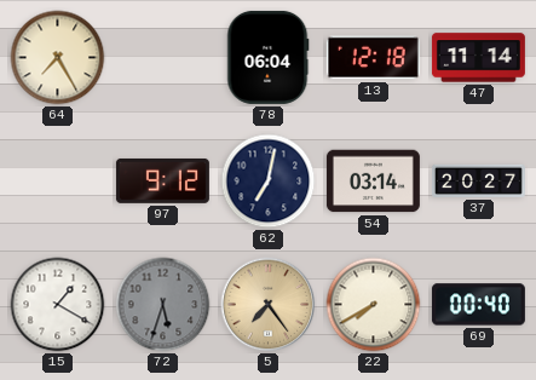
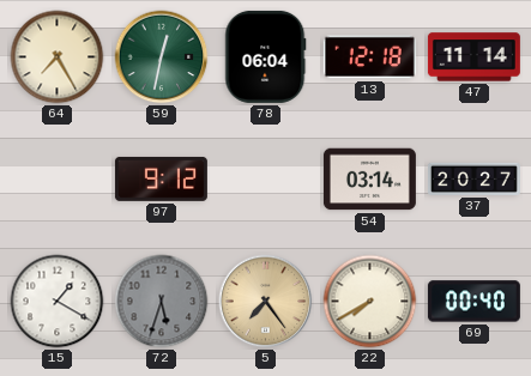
59: none -> 12:32
62: 7:02 -> none
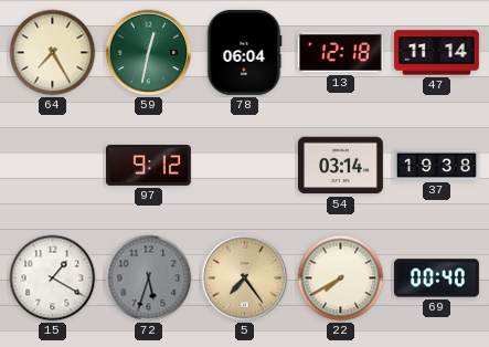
37: 20:27 -> 19:38
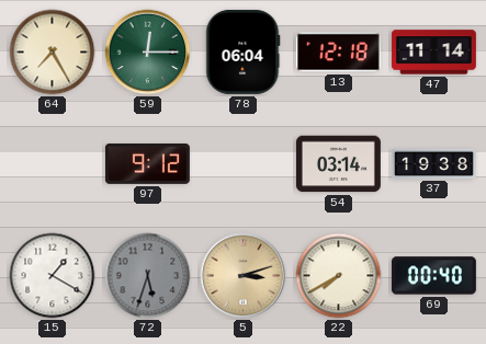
59: 12:32 -> 12:15
5: 7:24 -> 3:12
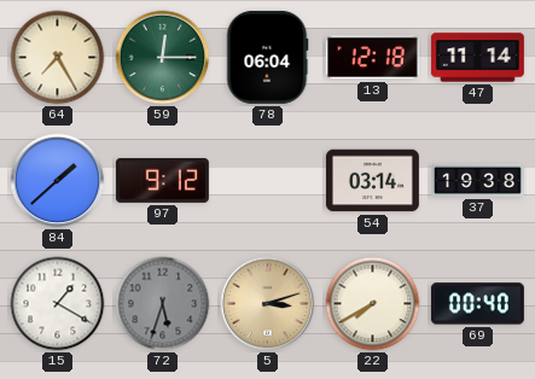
84: none -> 1:38
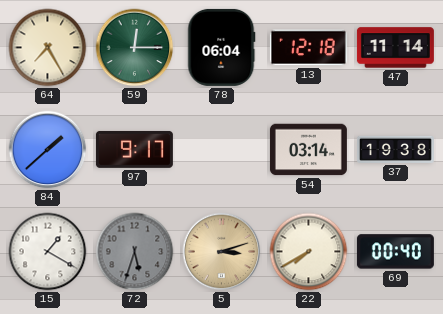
97: 9:12 -> 9:17
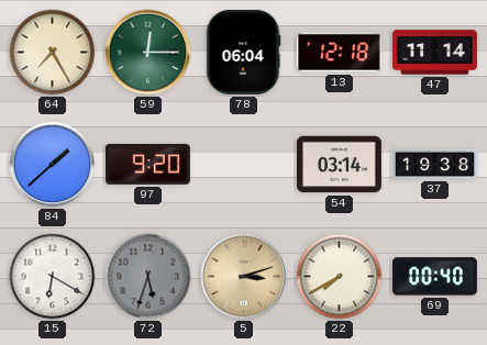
97: 9:17 -> 9:20
15: 1:20 -> 6:20
